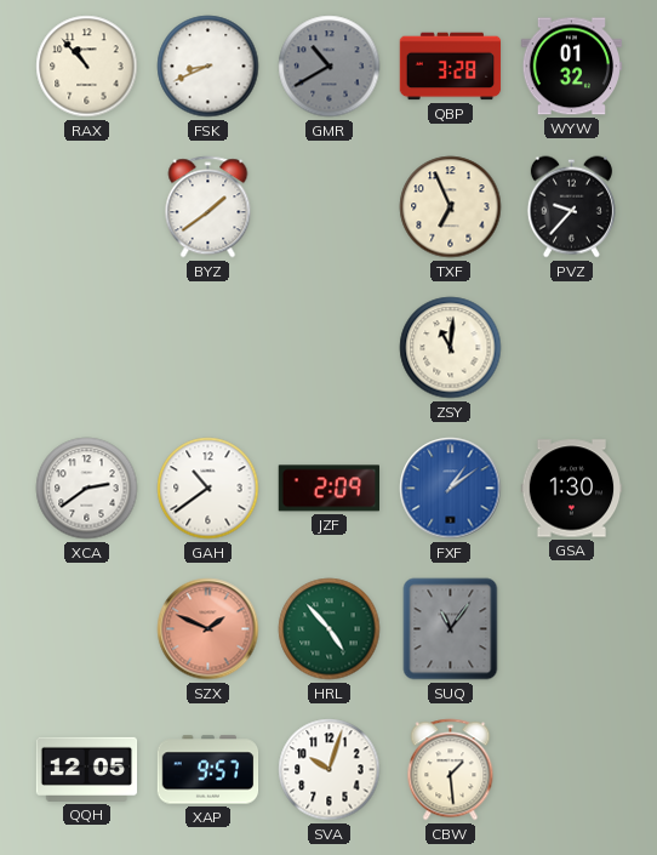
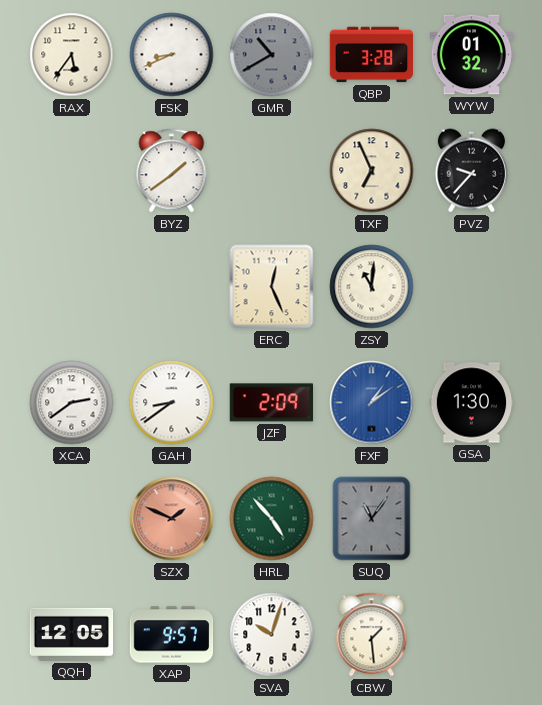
RAX: 10:53 -> 5:36
ERC: none -> 12:26
GAH: 10:39 -> 8:39
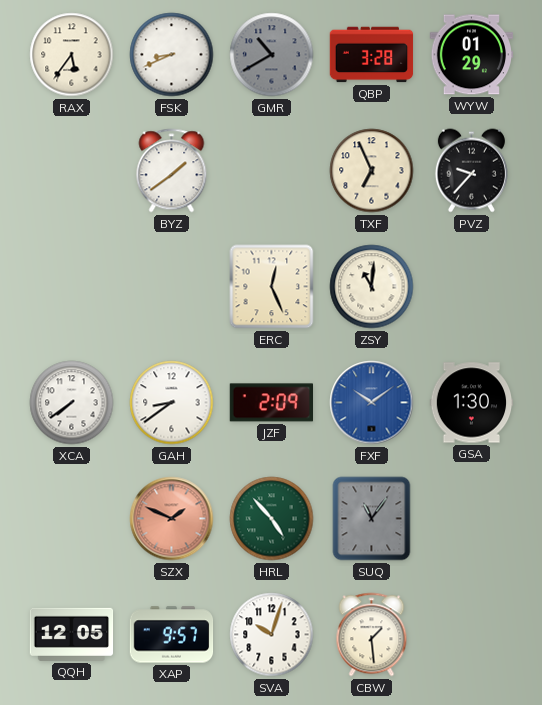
WYW: 01:32 -> 01:29
XCA: 2:39 -> 7:39
FXF: 1:09 -> 10:09
